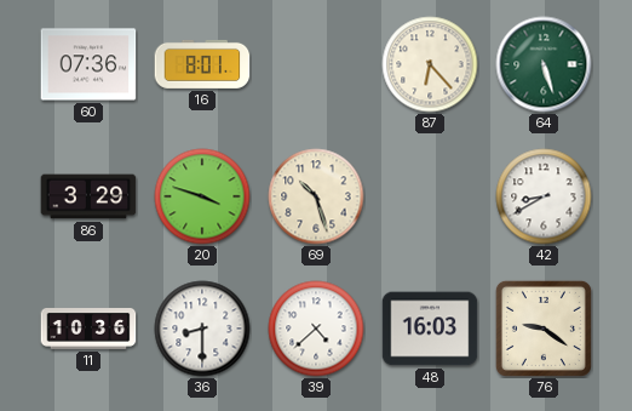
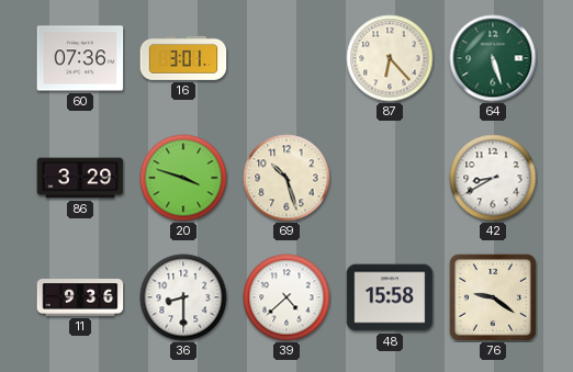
16: 8:01 -> 3:01
11: 10:36 -> 9:36
48: 16:03 -> 15:58
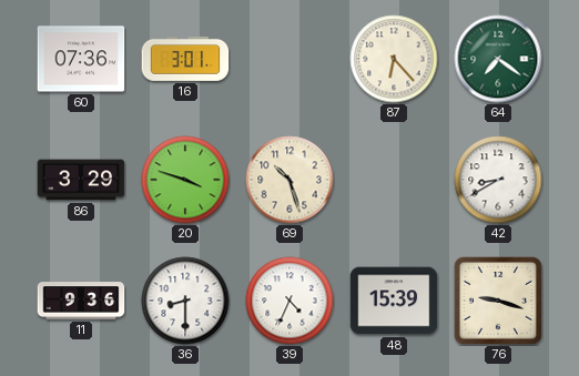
64: 5:27 -> 7:21
39: 4:38 -> 4:34
48: 15:58 -> 15:39
76: 9:21 -> 9:18
